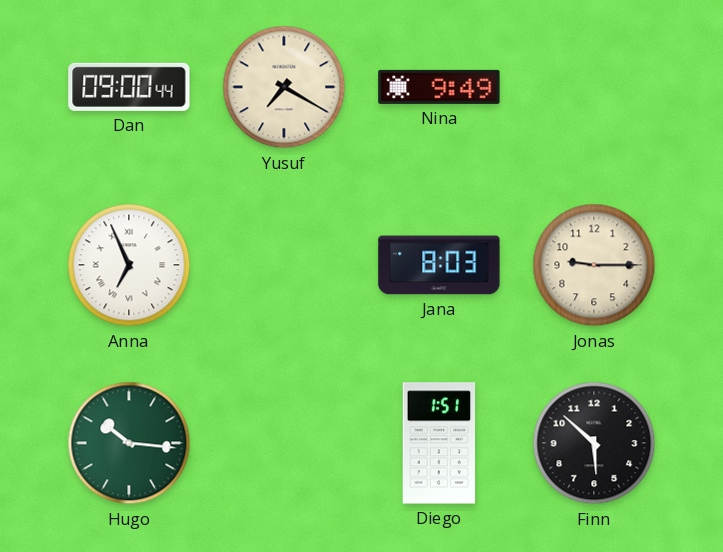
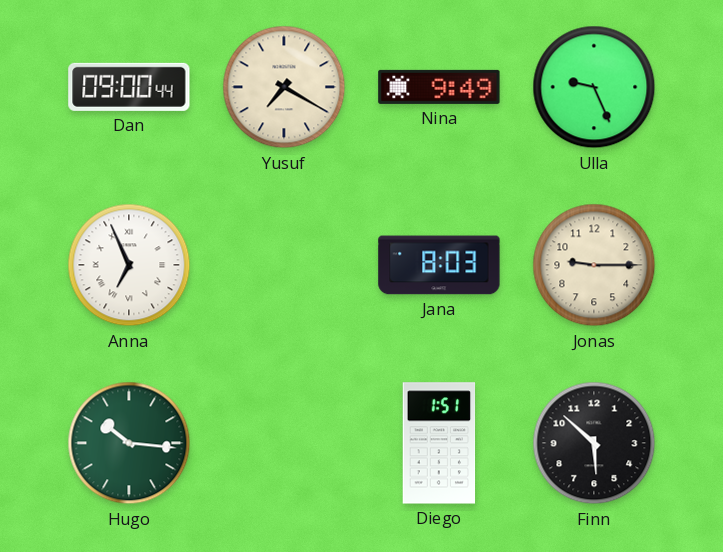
Ulla: none -> 9:26
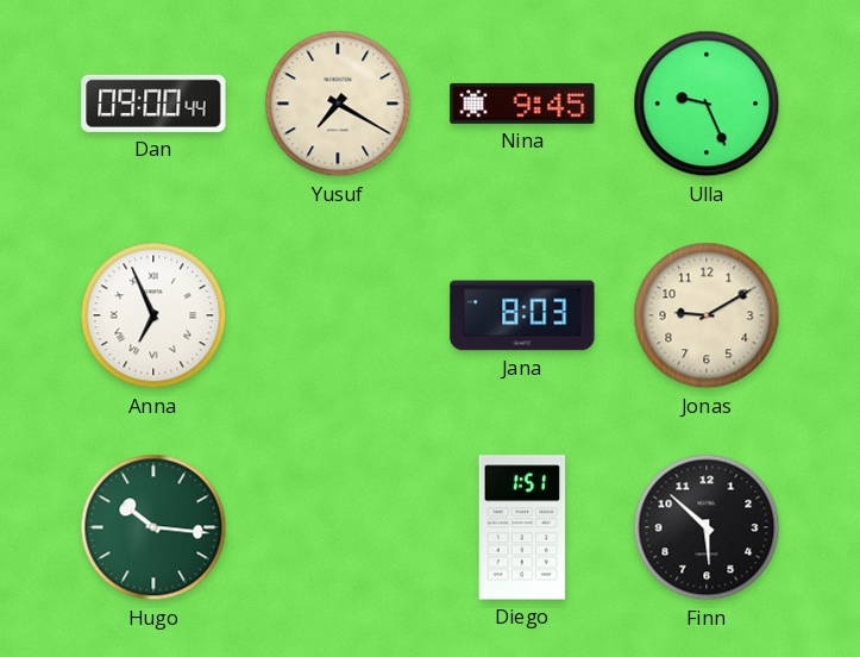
Nina: 9:49 -> 9:45
Jonas: 9:15 -> 9:10
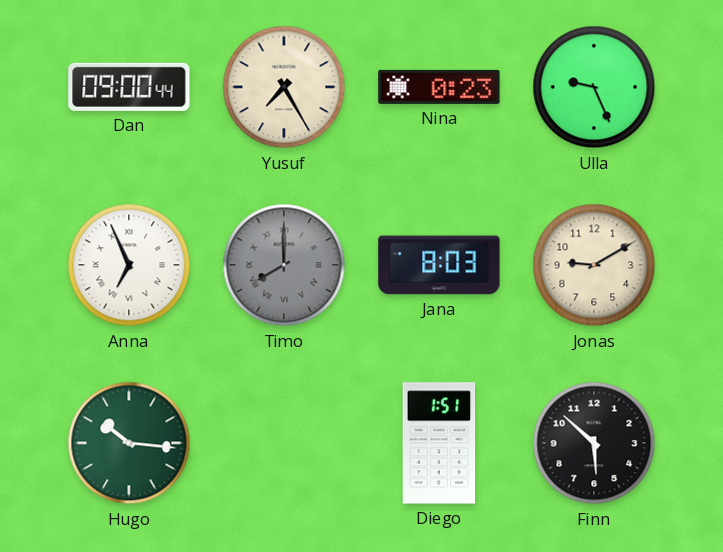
Yusuf: 7:20 -> 7:25
Nina: 9:45 -> 0:23
Timo: none -> 8:00
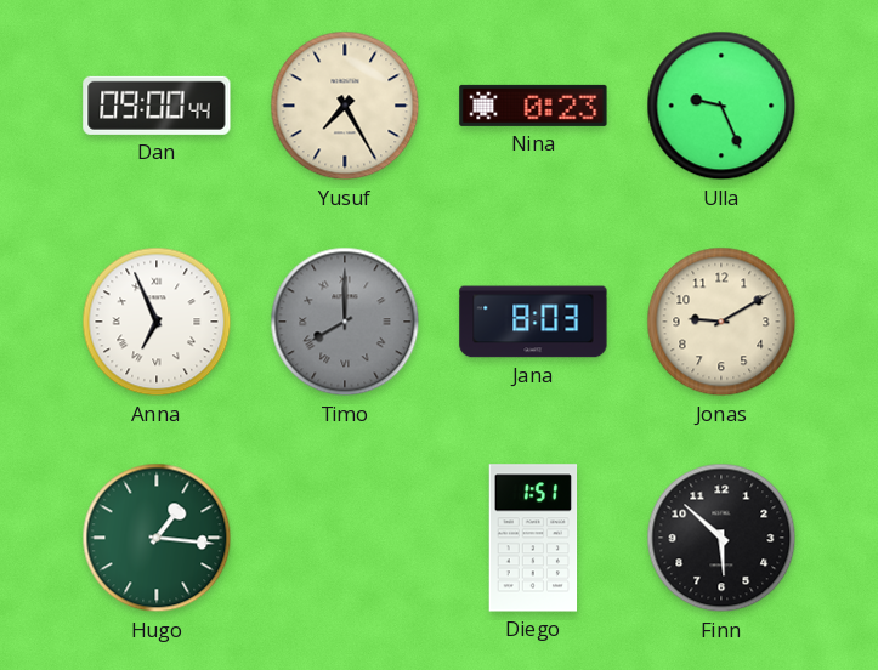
Hugo: 10:16 -> 1:16
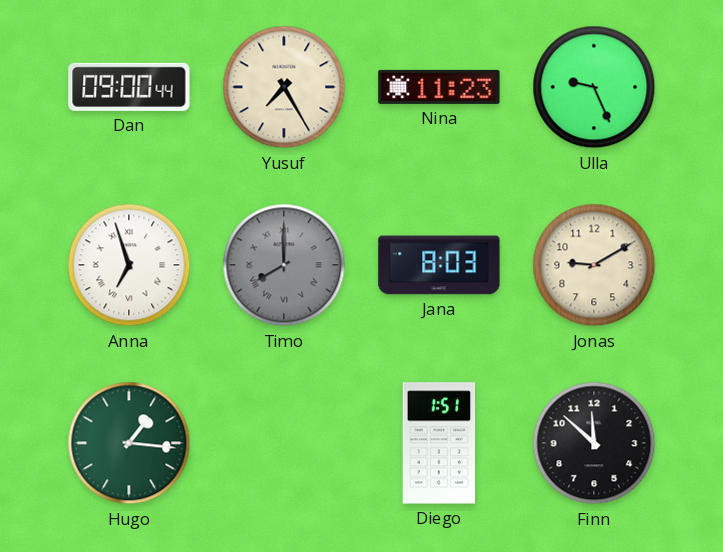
Nina: 0:23 -> 11:23
Anna: 6:56 -> 6:57
Finn: 5:52 -> 11:52
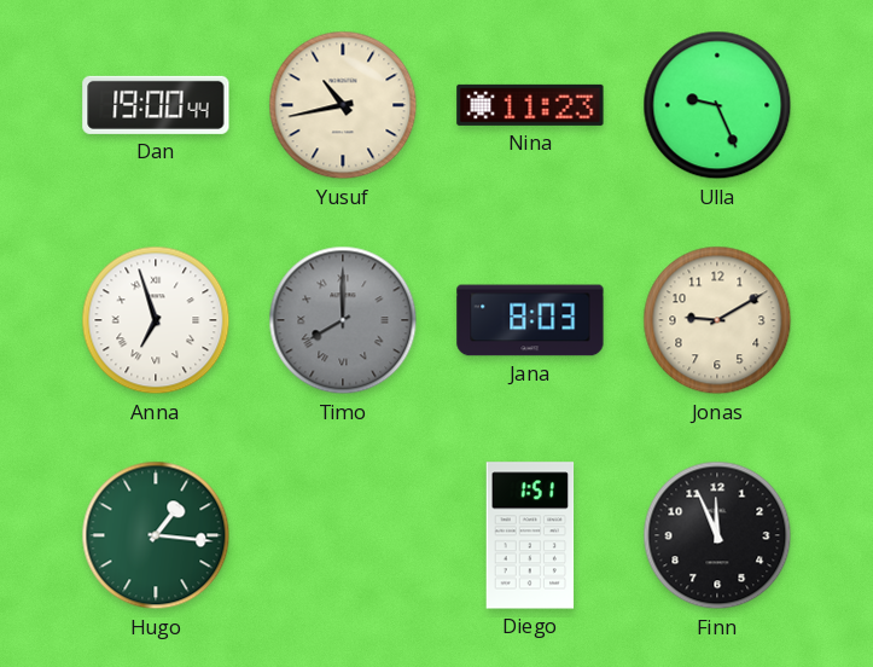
Dan: 09:00 -> 19:00
Yusuf: 7:25 -> 10:43
Finn: 11:52 -> 11:56
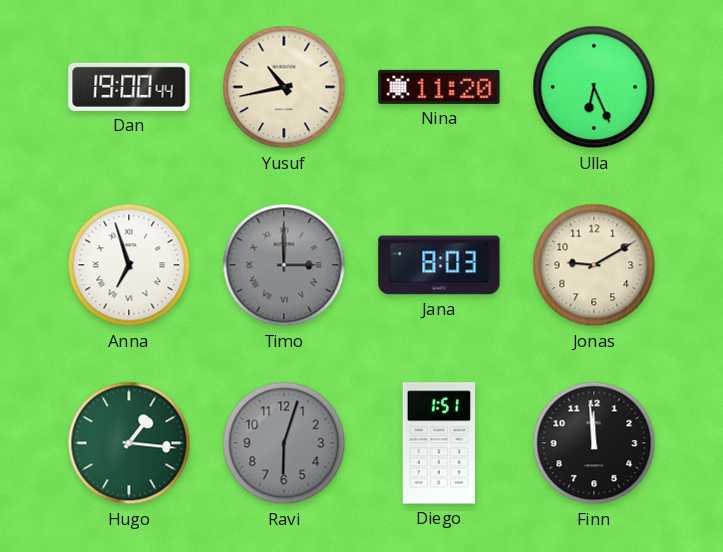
Nina: 11:23 -> 11:20
Ulla: 9:26 -> 6:26
Timo: 8:00 -> 3:00
Ravi: none -> 6:03
Finn: 11:56 -> 11:59
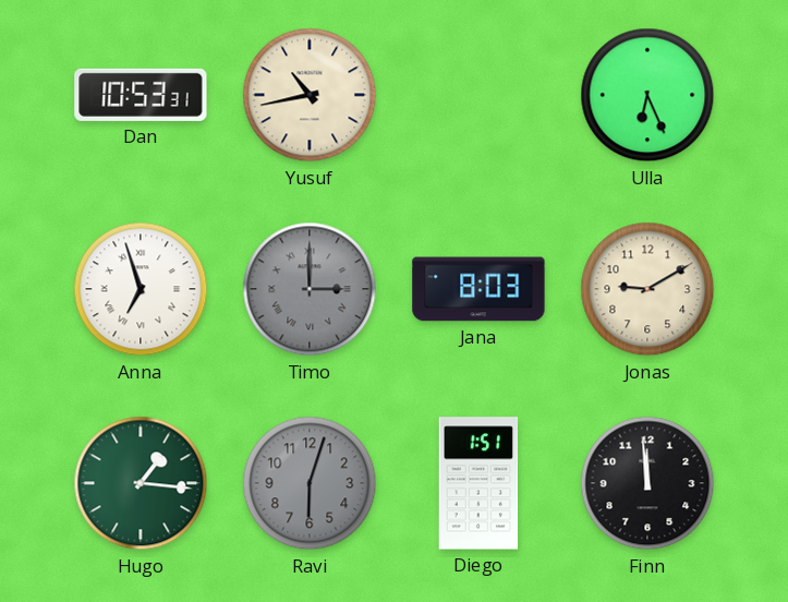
Dan: 19:00 -> 10:53
Nina: 11:20 -> none
